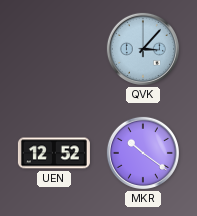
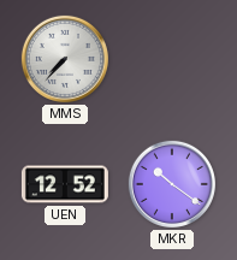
MMS: none -> 7:37
QVK: 3:07 -> none
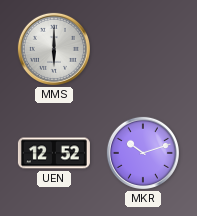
MMS: 7:37 -> 6:00
MKR: 10:21 -> 10:12
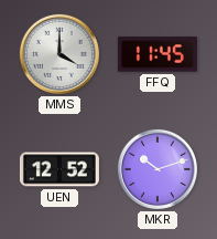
MMS: 6:00 -> 4:00
FFQ: none -> 11:45
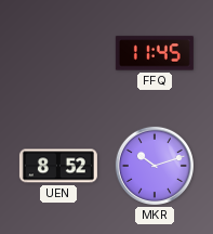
MMS: 4:00 -> none
UEN: 12:52 -> 8:52
